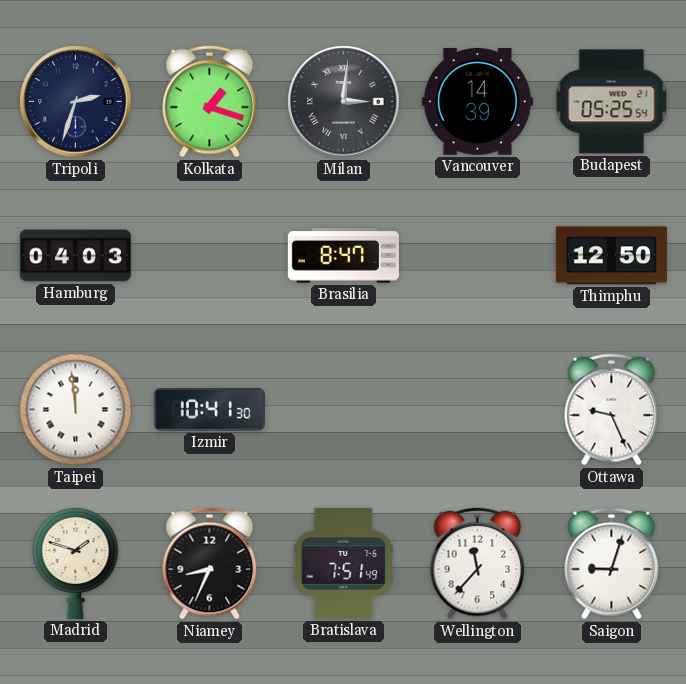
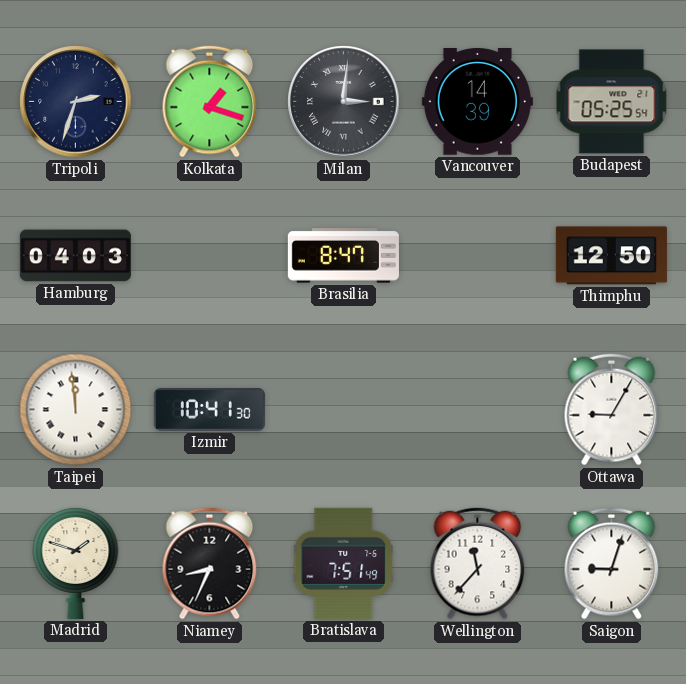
Ottawa: 9:26 -> 9:05
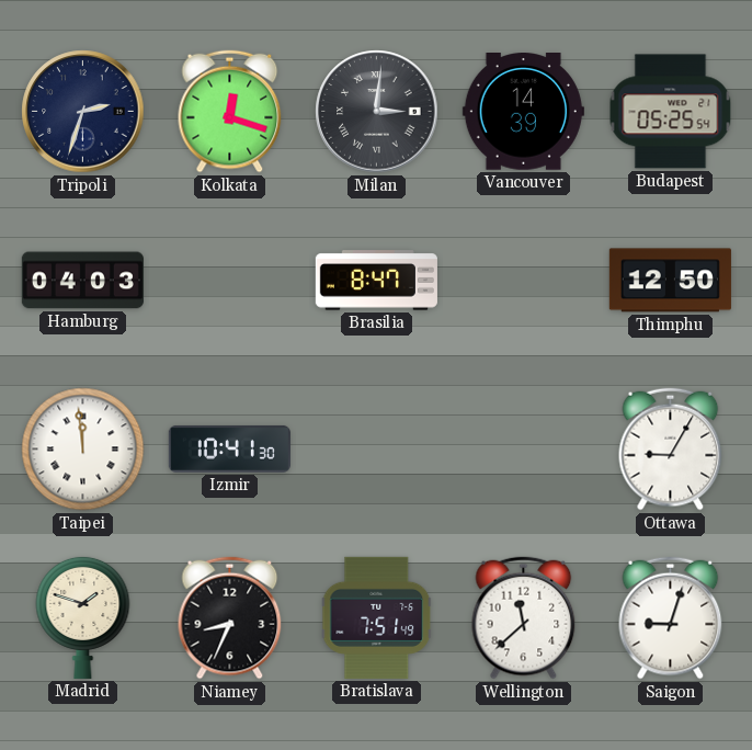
Kolkata: 1:18 -> 12:18
Wellington: 11:37 -> 11:38
